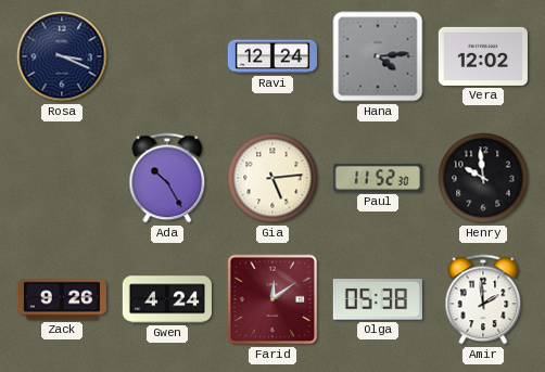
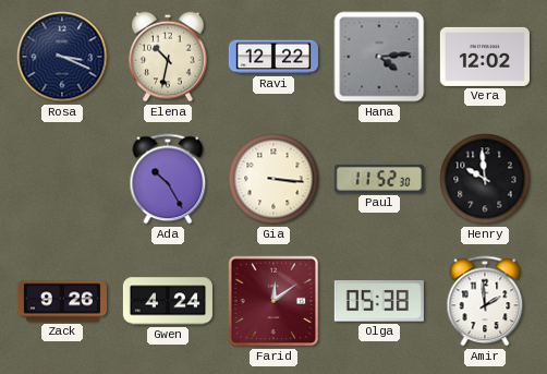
Elena: none -> 10:32
Ravi: 12:24 -> 12:22
Gia: 5:14 -> 3:16
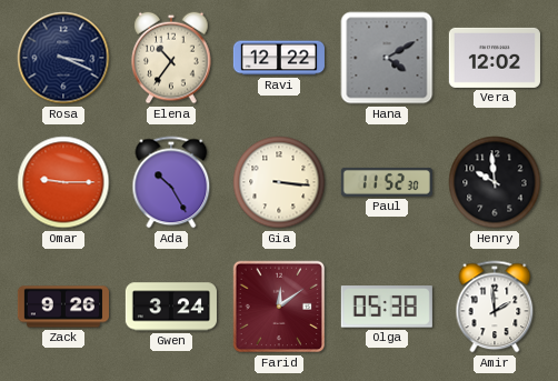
Elena: 10:32 -> 10:36
Hana: 4:14 -> 4:10
Omar: none -> 9:15
Gwen: 4:24 -> 3:24
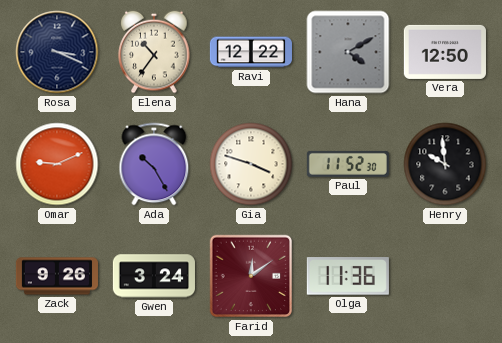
Vera: 12:02 -> 12:50
Omar: 9:15 -> 9:11
Gia: 3:16 -> 3:48
Olga: 05:38 -> 11:36
Amir: 1:59 -> none
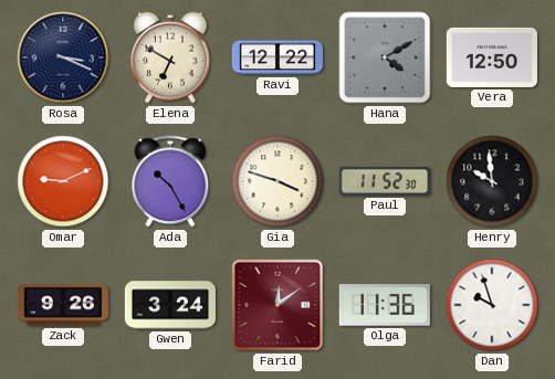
Elena: 10:36 -> 6:50
Dan: none -> 9:57
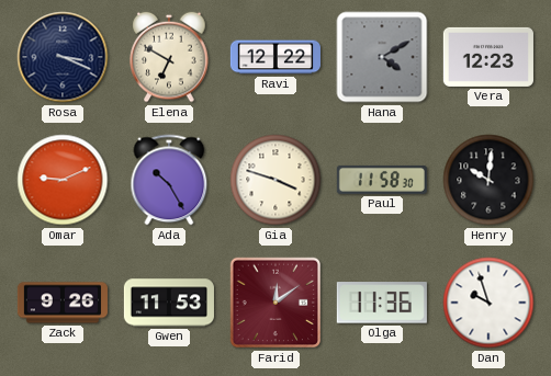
Vera: 12:50 -> 12:23
Paul: 11:52 -> 11:58
Henry: 9:59 -> 10:01
Gwen: 3:24 -> 11:53
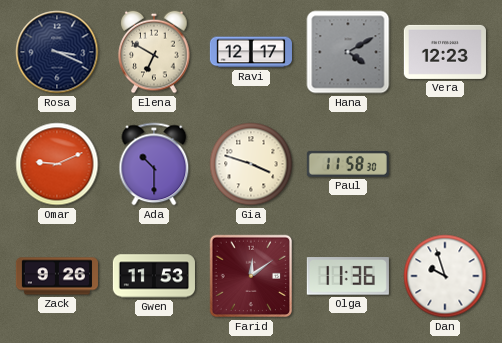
Ravi: 12:22 -> 12:17
Ada: 10:25 -> 10:30
Henry: 10:01 -> none
